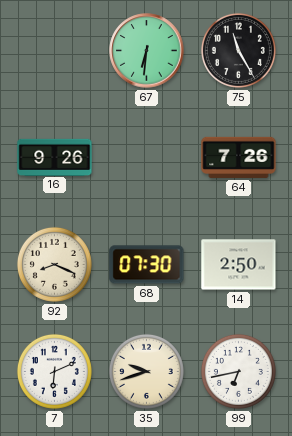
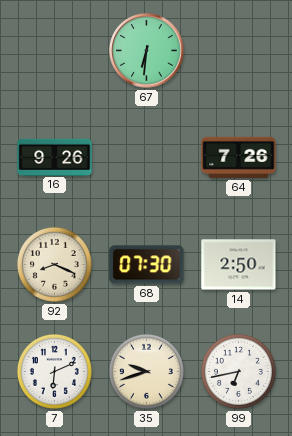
75: 11:25 -> none
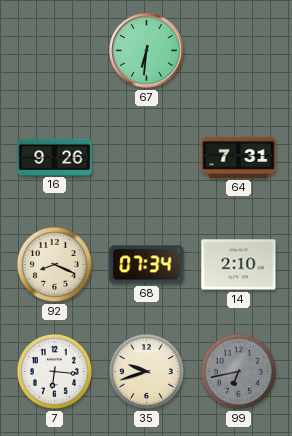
64: 7:26 -> 7:31
68: 07:30 -> 07:34
14: 2:50 -> 2:10
7: 6:11 -> 6:16
99 dial: white -> grey
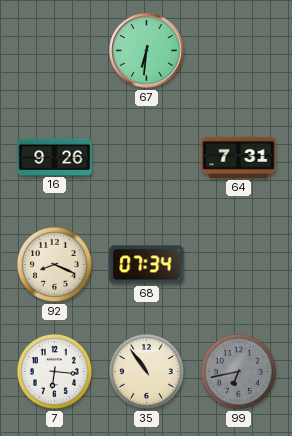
14: 2:10 -> none
35: 9:42 -> 10:54
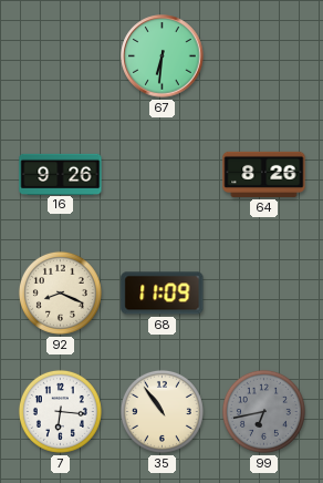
64: 7:31 -> 8:26
68: 07:34 -> 11:09
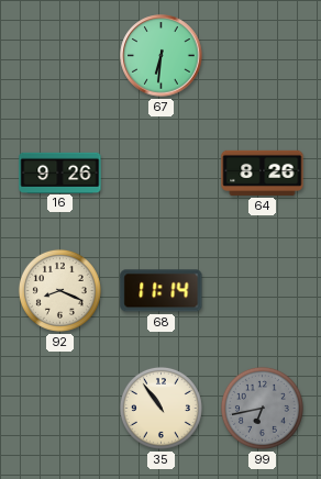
68: 11:09 -> 11:14
7: 6:16 -> none
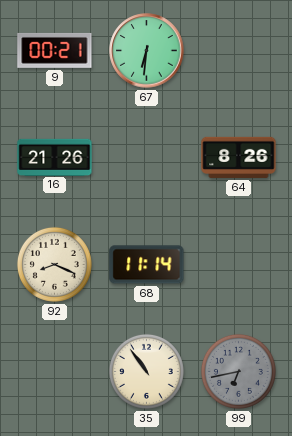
9: none -> 00:21
16: 9:26 -> 21:26
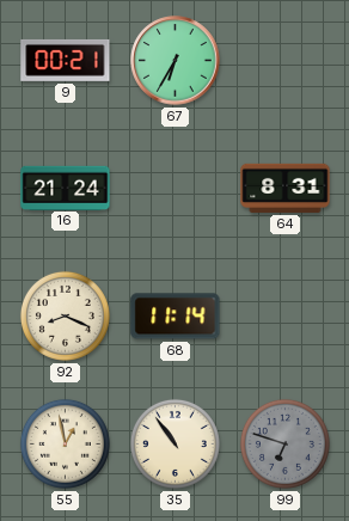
67: 6:31 -> 6:35
16: 21:26 -> 21:24
64: 8:26 -> 8:31
55: none -> 12:58
99: 6:43 -> 6:48
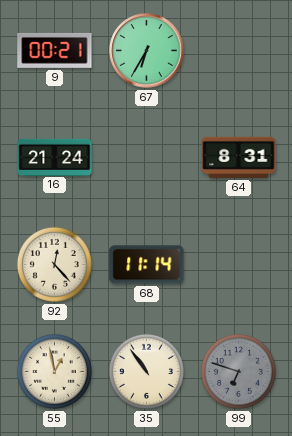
92: 8:19 -> 12:23
